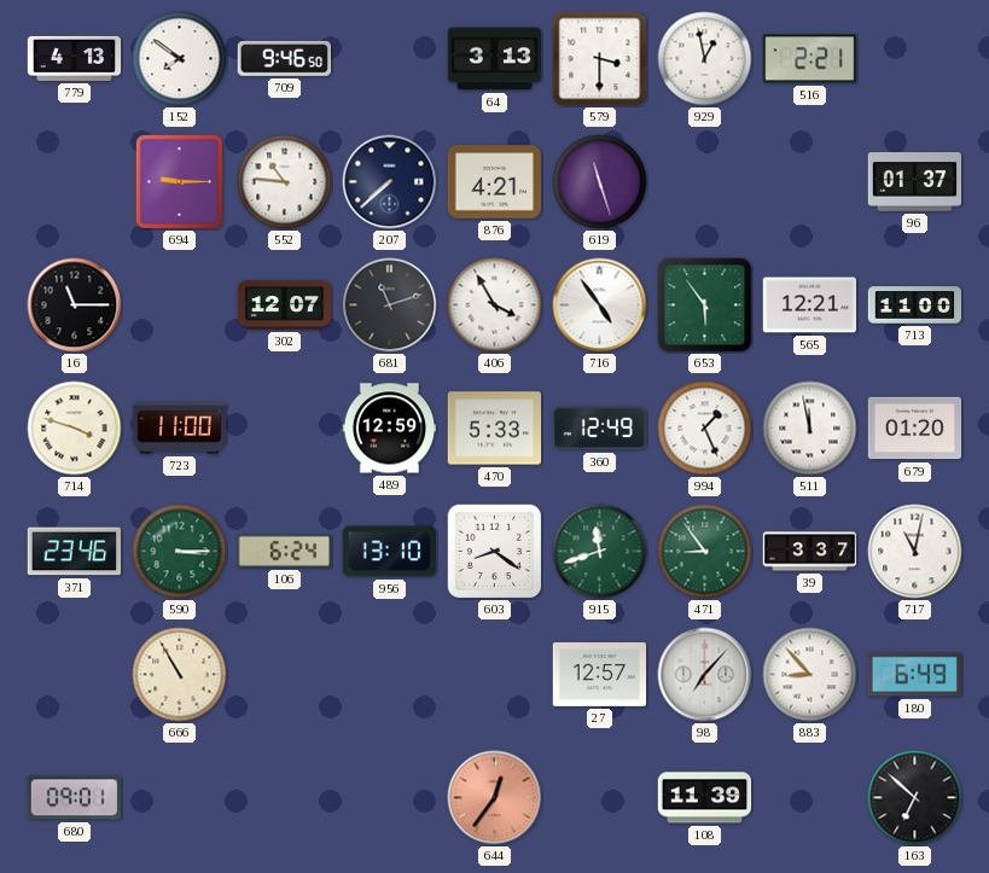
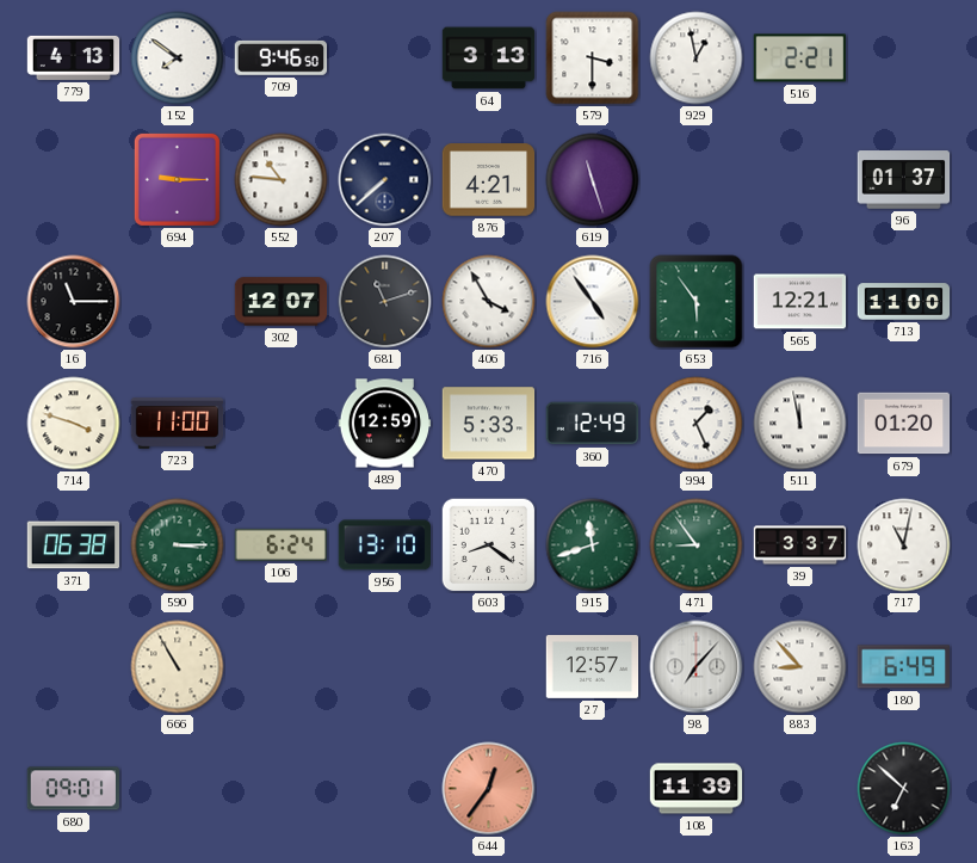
371: 23:46 -> 06:38
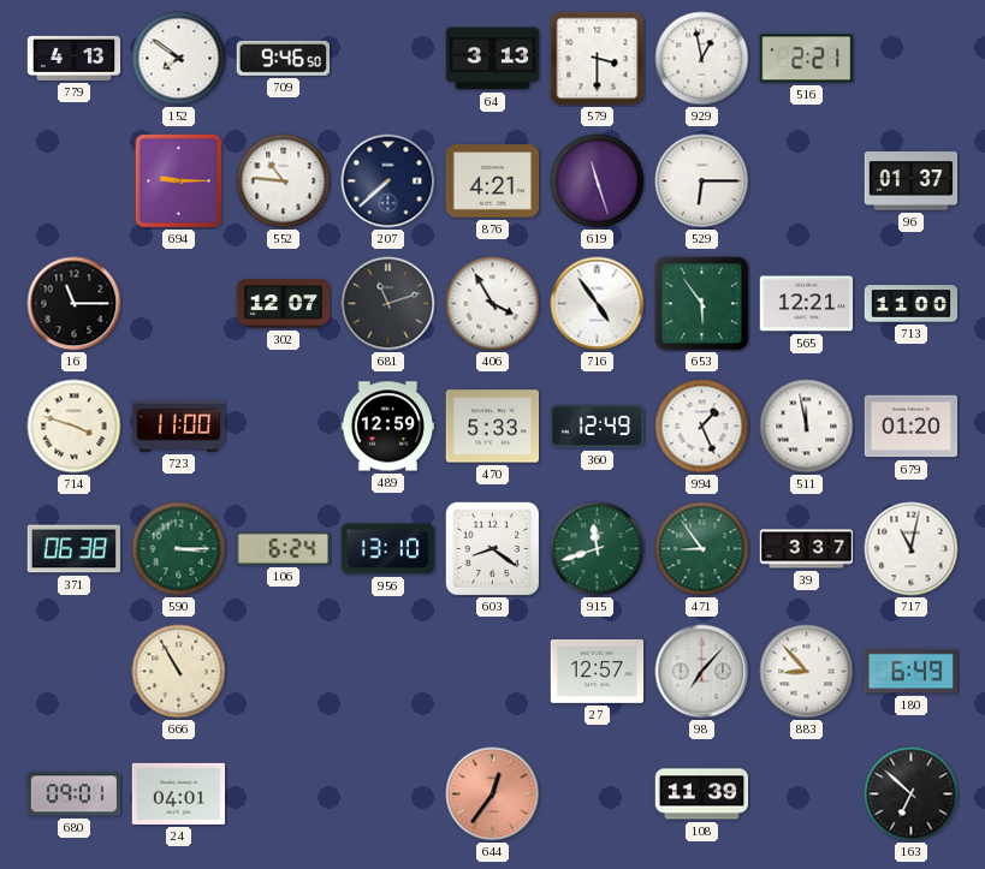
529: none -> 6:15
24: none -> 04:01
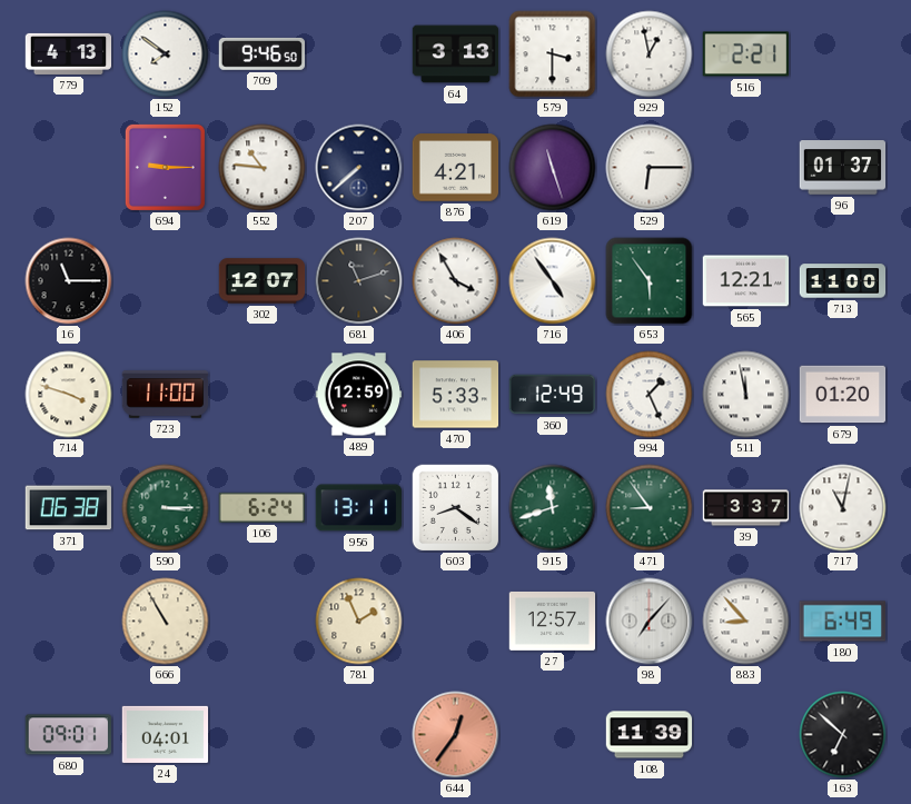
956: 13:10 -> 13:11
781: none -> 1:56
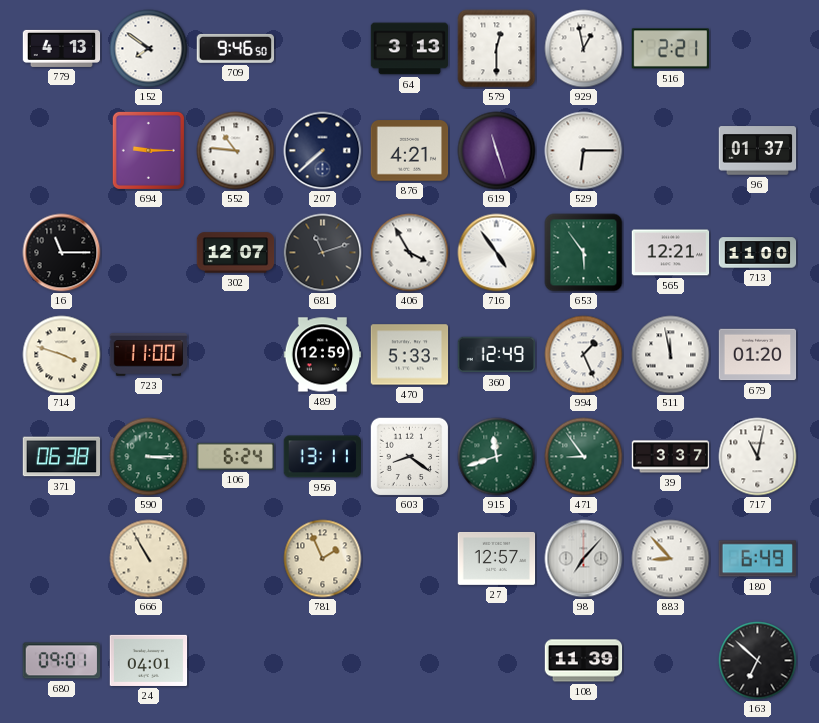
579: 3:30 -> 12:30
644: 12:36 -> none
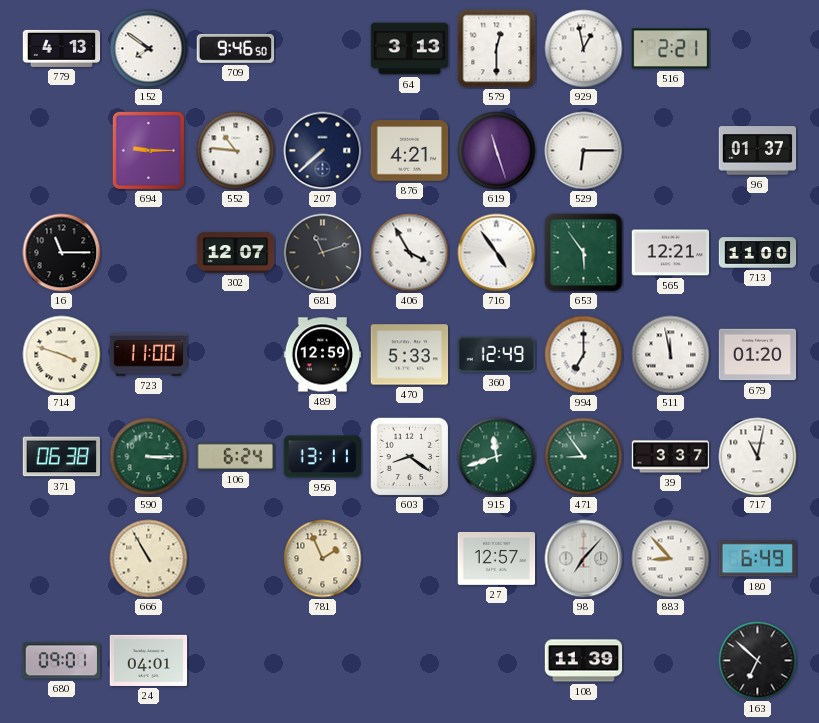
994: 1:26 -> 7:00
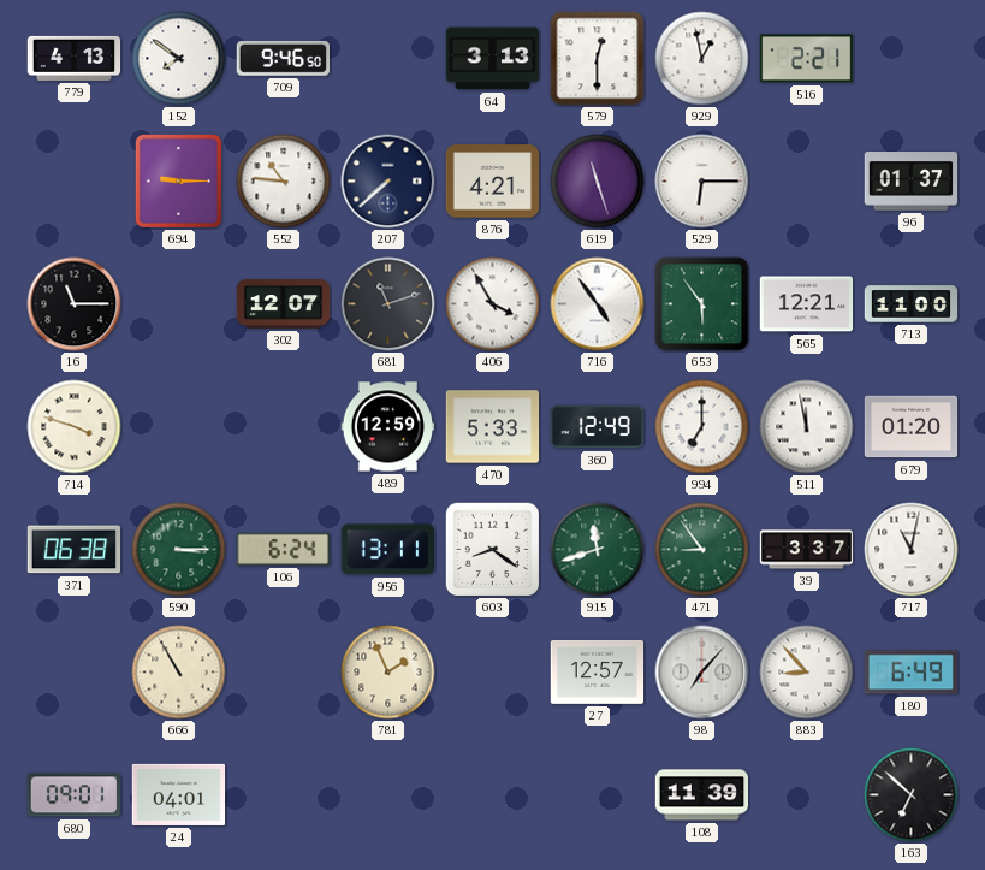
723: 11:00 -> none
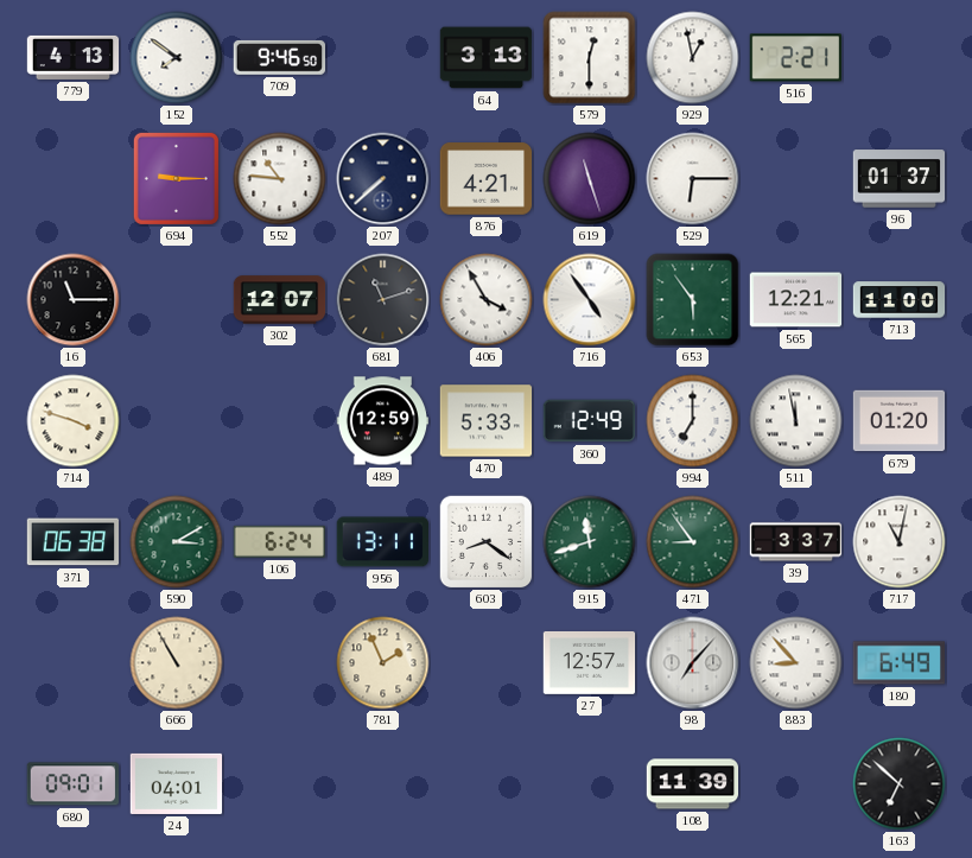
590: 3:15 -> 3:10
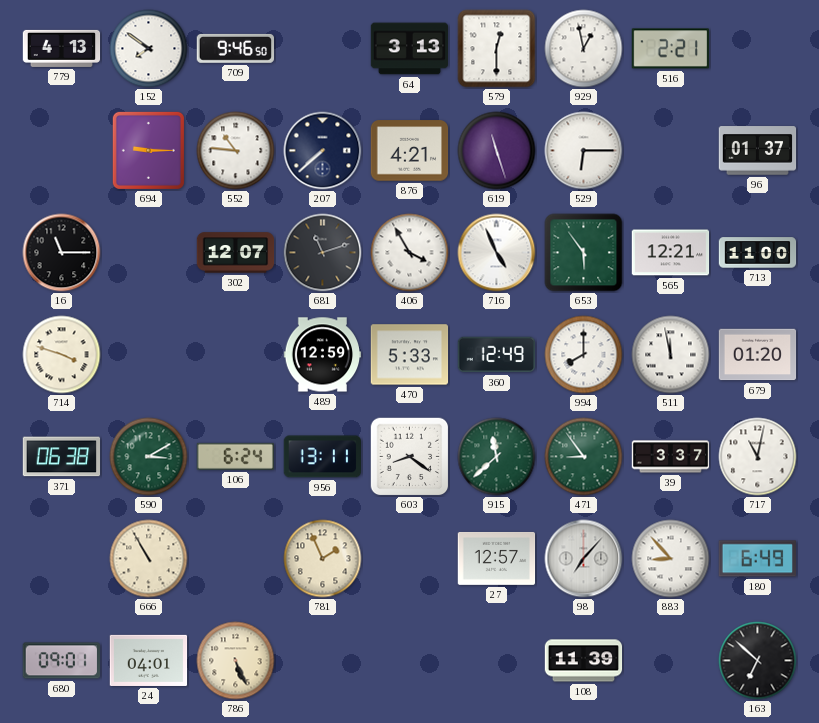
716: 4:54 -> 4:56
994: 7:00 -> 8:00
915: 11:42 -> 11:38
786: none -> 5:26
